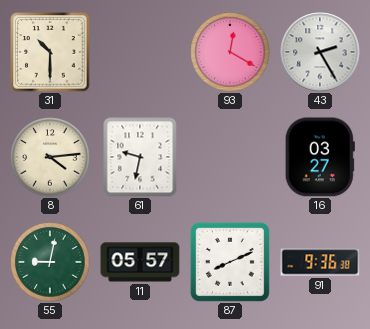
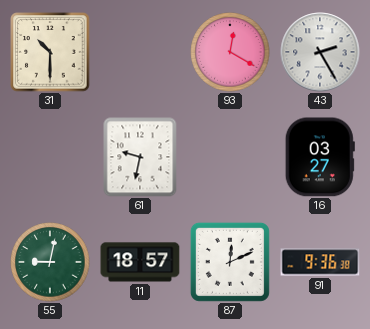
8: 4:14 -> none
11: 05:57 -> 18:57
87: 8:11 -> 12:11
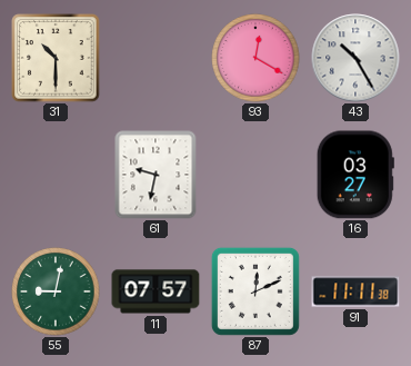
43: 2:25 -> 10:25
11: 18:57 -> 07:57
91: 9:36 -> 11:11
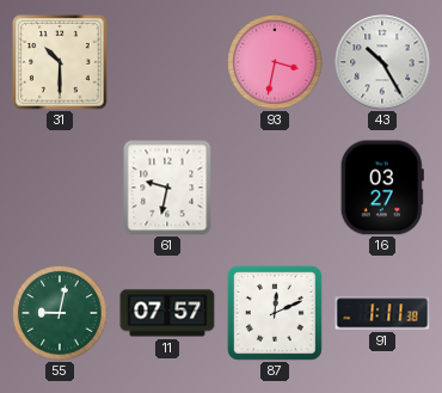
93: 12:20 -> 3:32
91: 11:11 -> 1:11
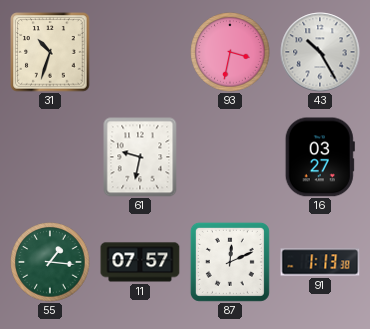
31: 10:30 -> 10:33
55: 9:02 -> 1:16
91: 1:11 -> 1:13
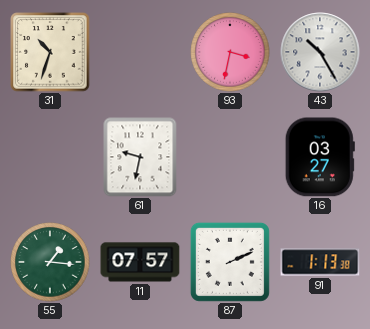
87: 12:11 -> 2:11
